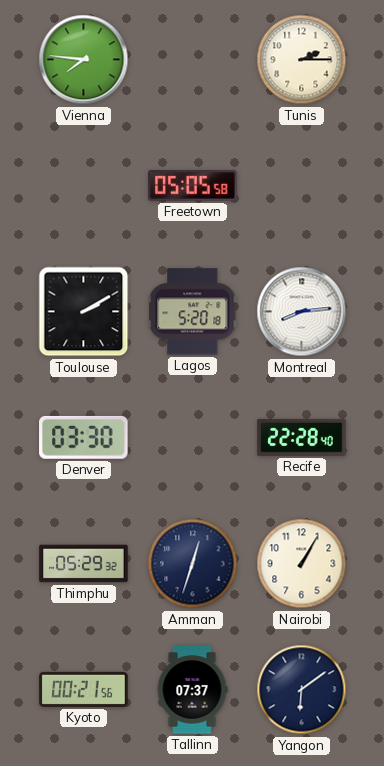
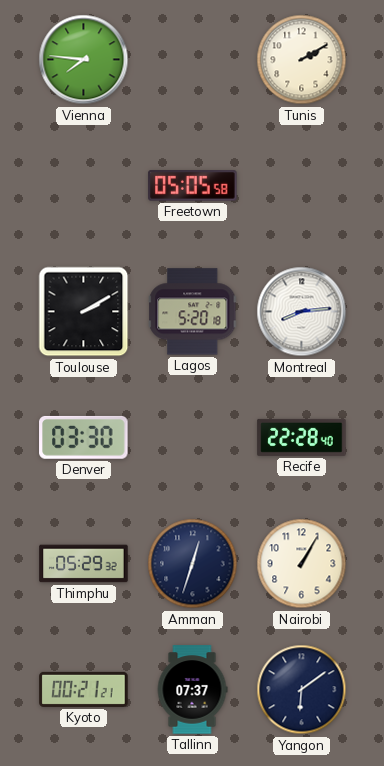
Tunis: 2:15 -> 2:10
Kyoto: 00:21:56 -> 00:21:21
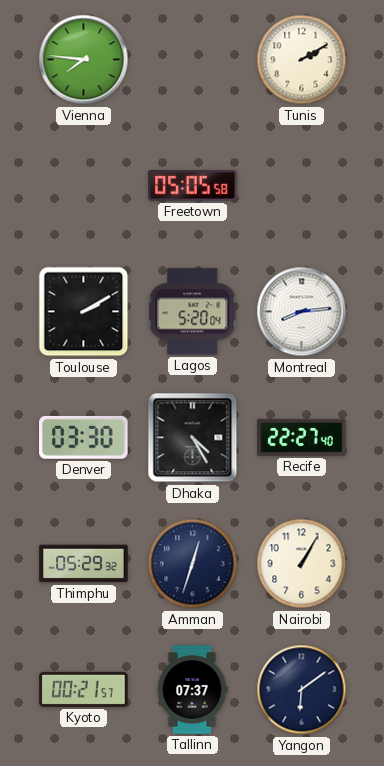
Lagos: 5:20:18 -> 5:20:04
Dhaka: none -> 4:25
Recife: 22:28 -> 22:27
Kyoto: 00:21:21 -> 00:21:57
